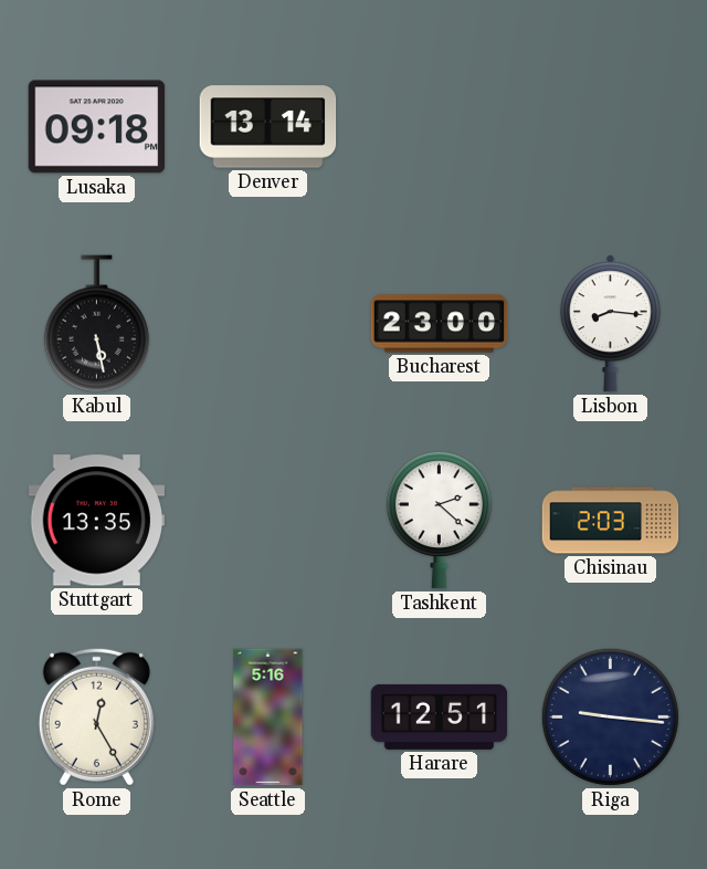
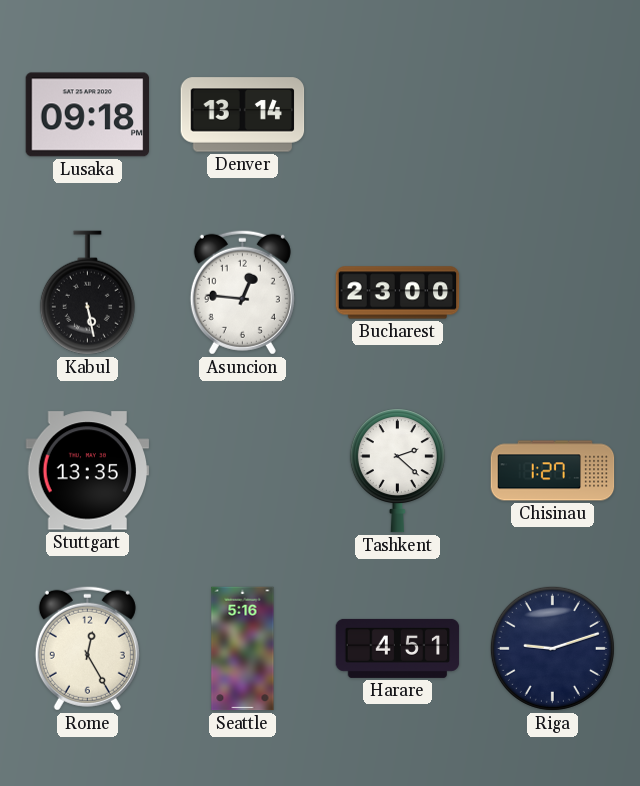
Asuncion: none -> 12:46
Lisbon: 8:16 -> none
Chisinau: 2:03 -> 1:27
Harare: 12:51 -> 4:51
Riga: 9:16 -> 9:12
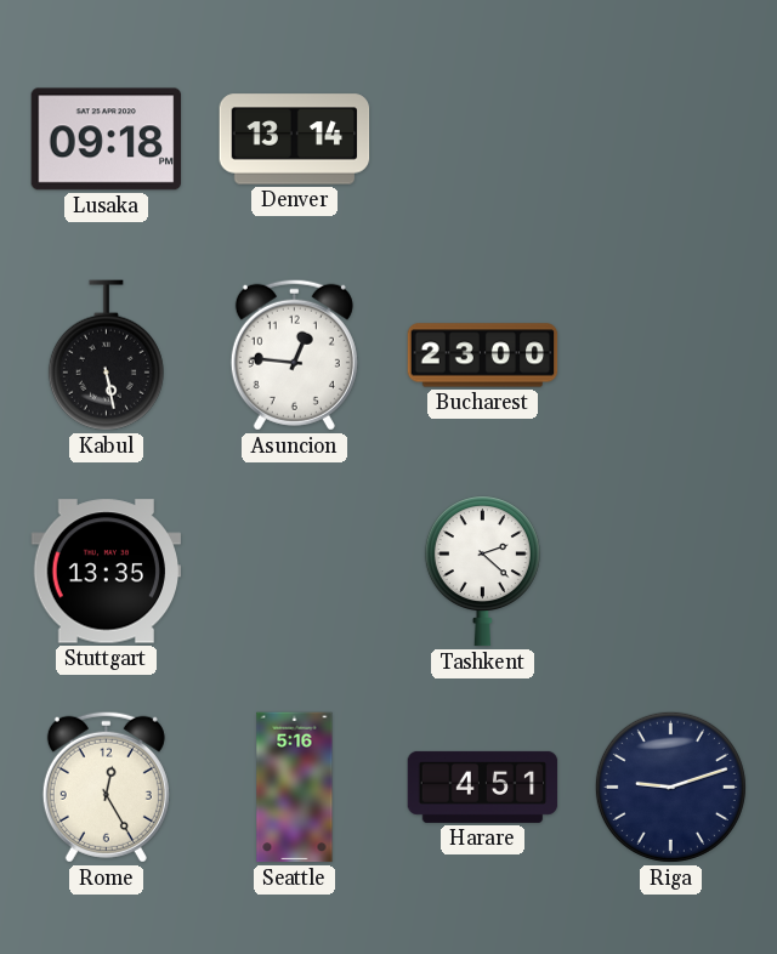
Chisinau: 1:27 -> none
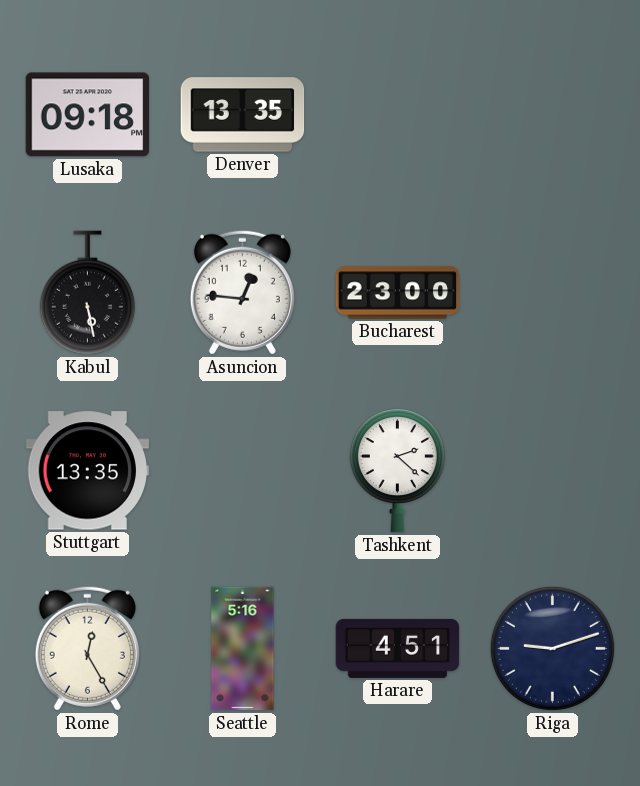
Denver: 13:14 -> 13:35
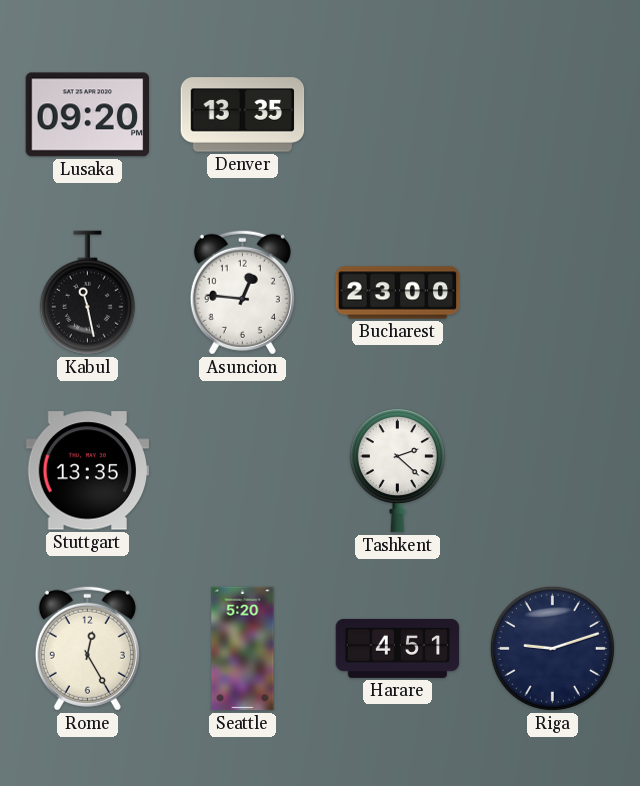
Lusaka: 09:18 -> 09:20
Kabul: 5:28 -> 11:28
Seattle: 5:16 -> 5:20
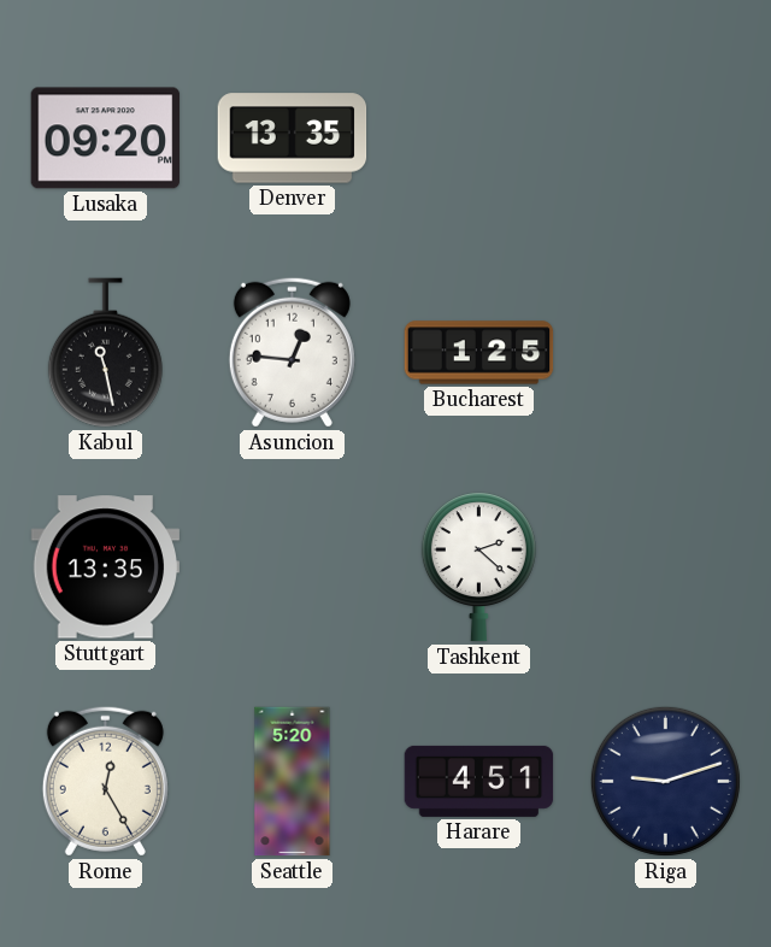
Bucharest: 23:00 -> 1:25
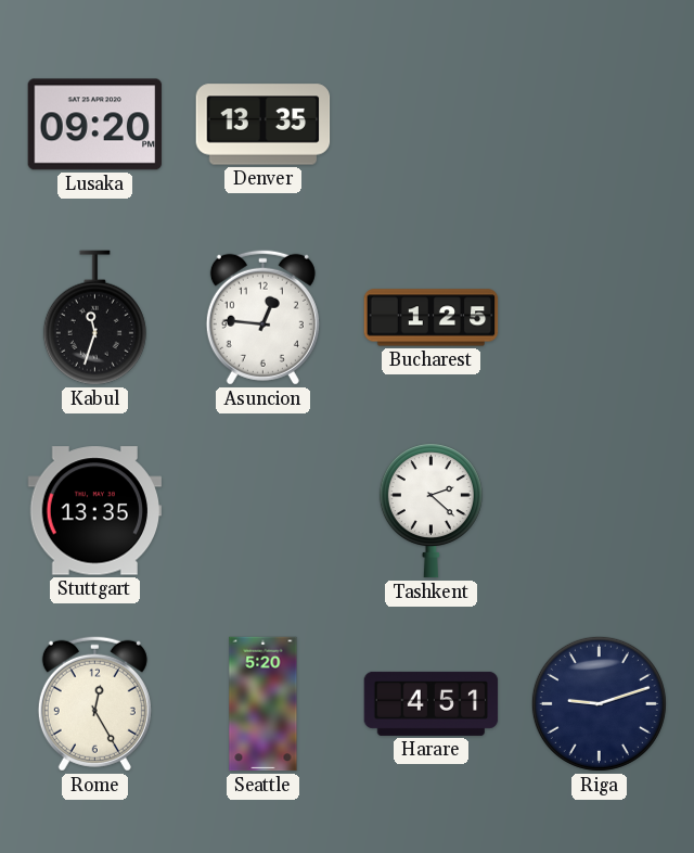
Kabul: 11:28 -> 11:33
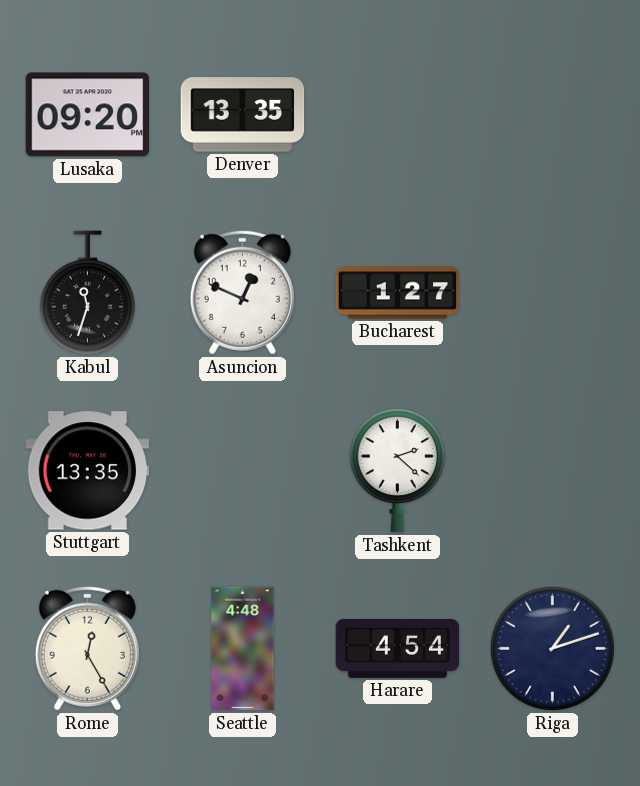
Asuncion: 12:46 -> 12:49
Bucharest: 1:25 -> 1:27
Seattle: 5:20 -> 4:48
Harare: 4:51 -> 4:54
Riga: 9:12 -> 1:12
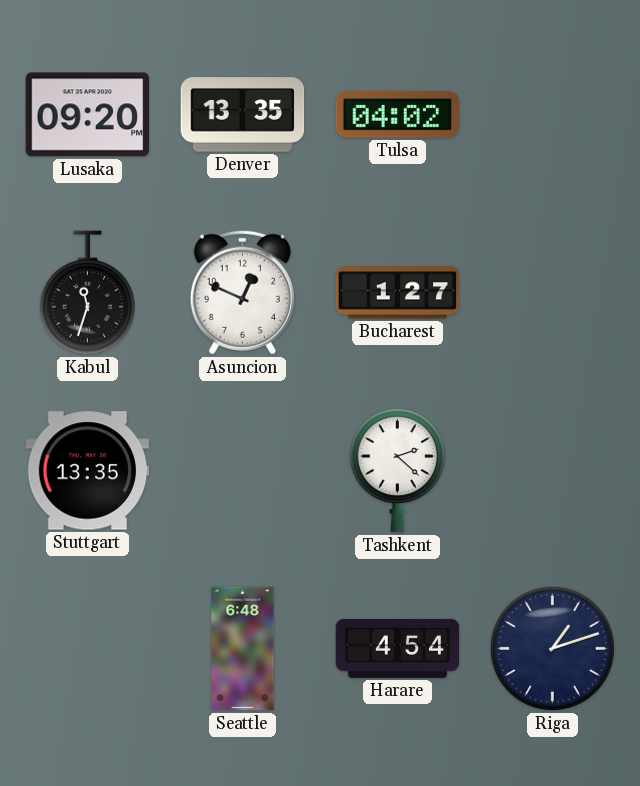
Tulsa: none -> 04:02
Rome: 12:25 -> none
Seattle: 4:48 -> 6:48
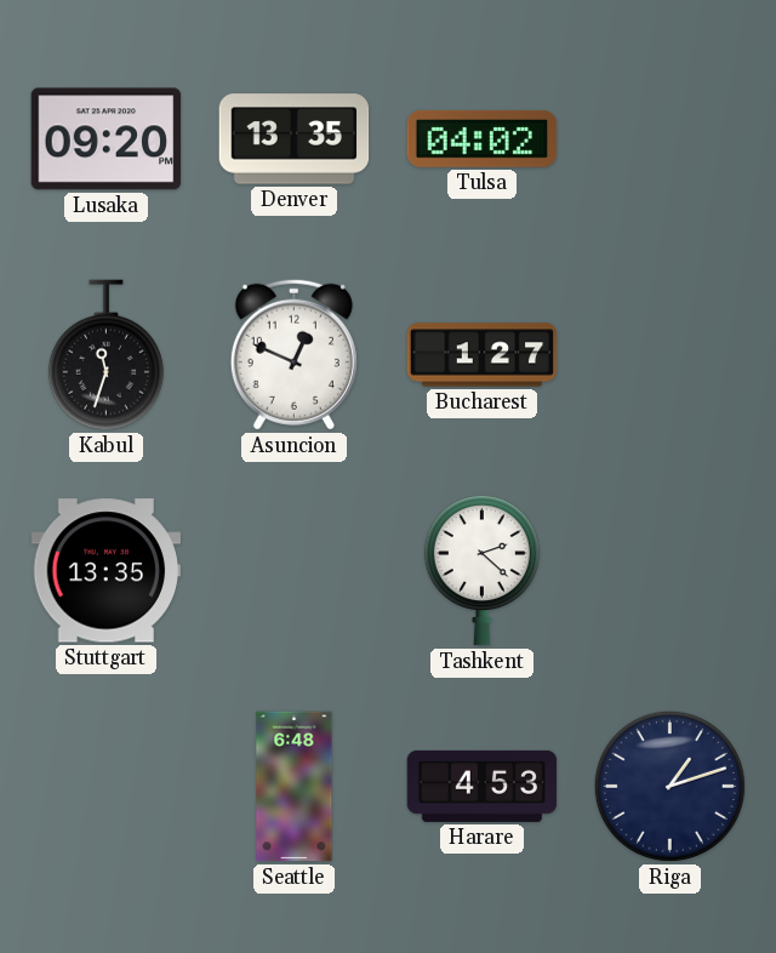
Harare: 4:54 -> 4:53
